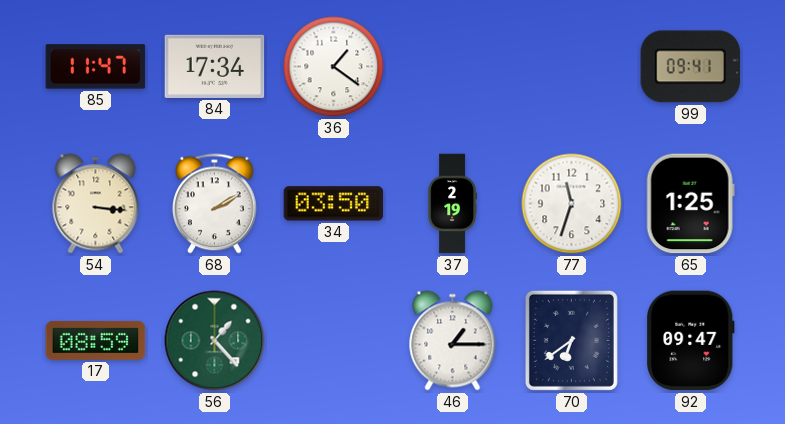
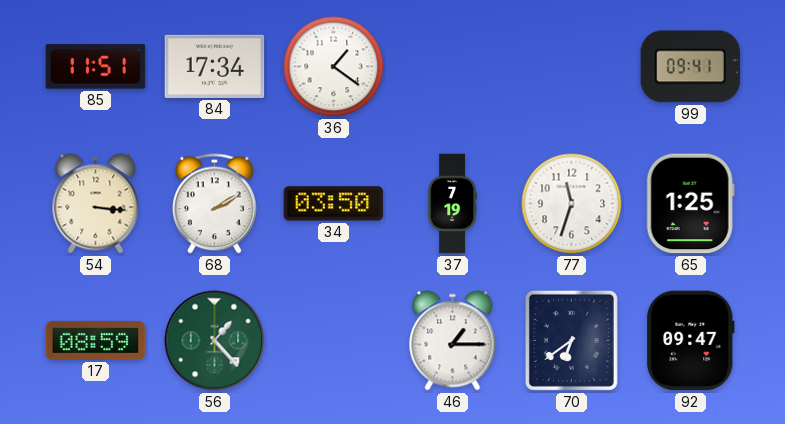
85: 11:47 -> 11:51
37: 2:19 -> 7:19
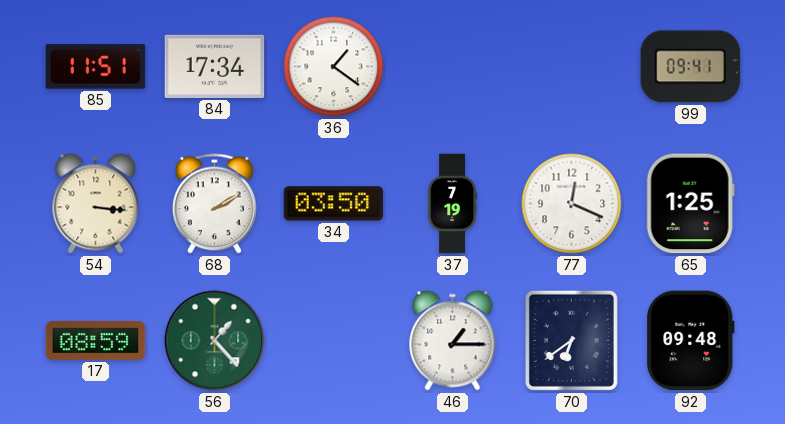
77: 11:33 -> 12:19
92: 09:47 -> 09:48
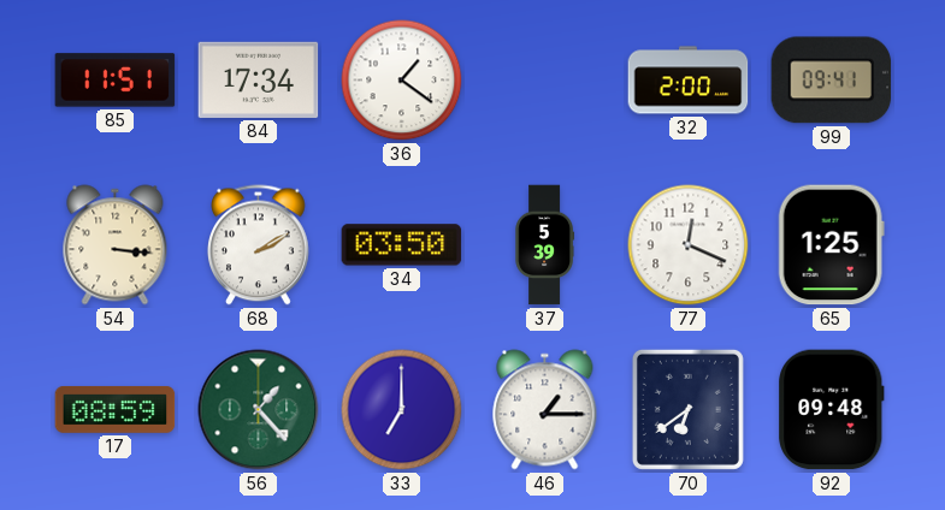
32: none -> 2:00
37: 7:19 -> 5:39
33: none -> 7:00
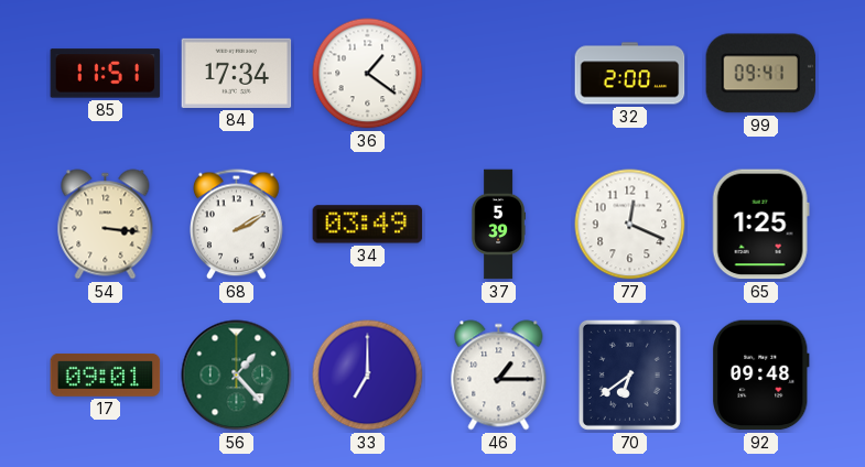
34: 03:50 -> 03:49
17: 08:59 -> 09:01
